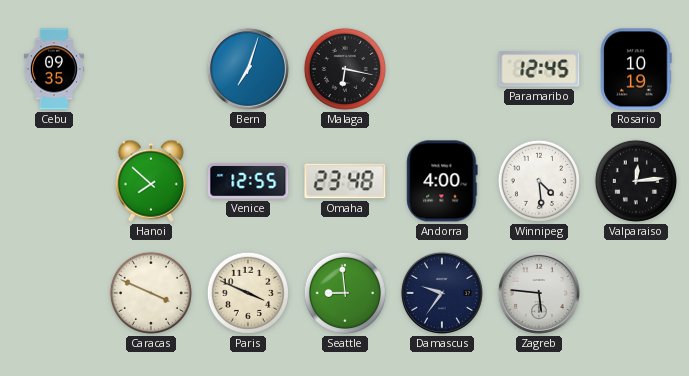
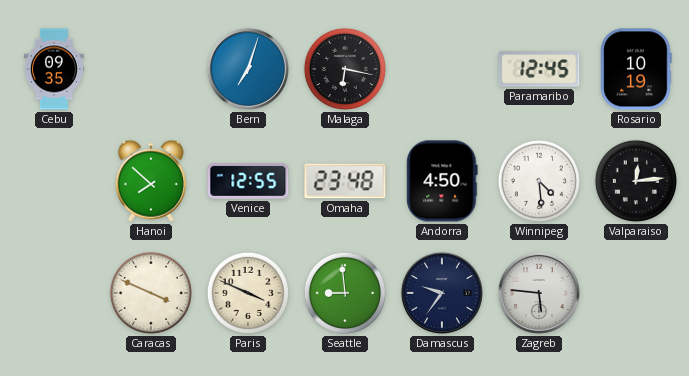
Andorra: 4:00 -> 4:50
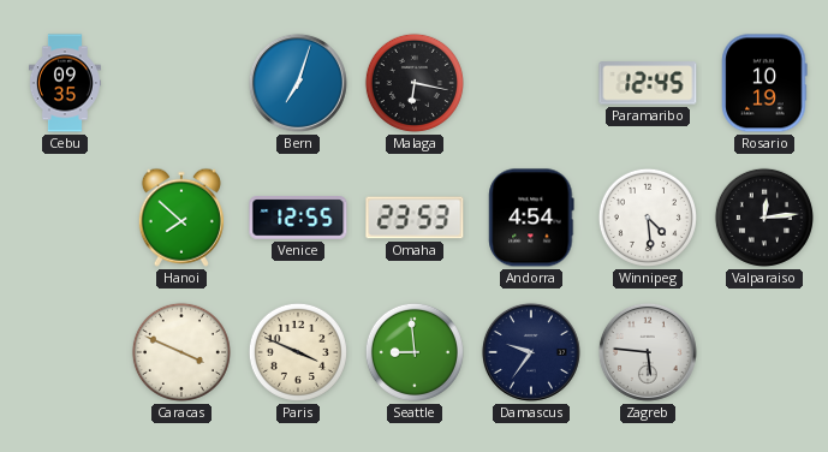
Omaha: 23:48 -> 23:53
Andorra: 4:50 -> 4:54
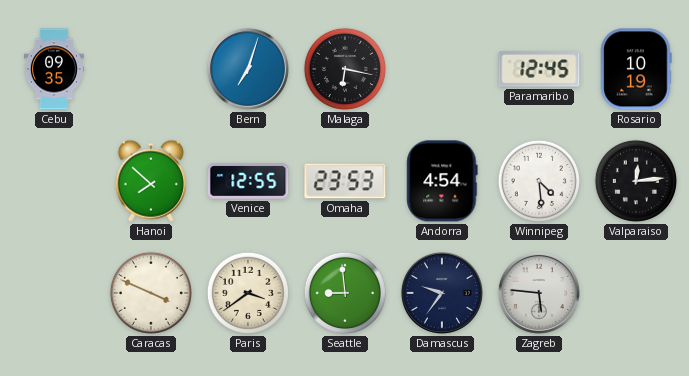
Paris: 3:49 -> 3:39
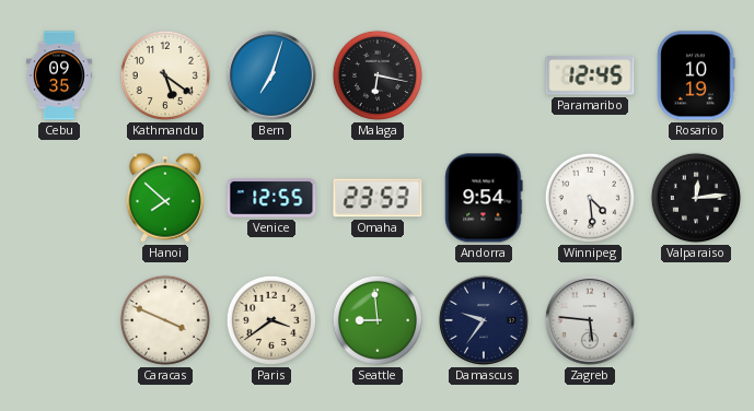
Kathmandu: none -> 5:21
Andorra: 4:54 -> 9:54
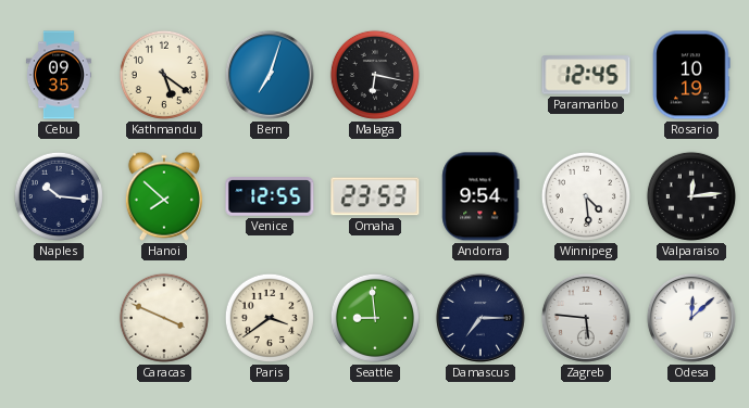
Naples: none -> 10:16
Damascus: 9:36 -> 7:15
Odesa: none -> 12:08
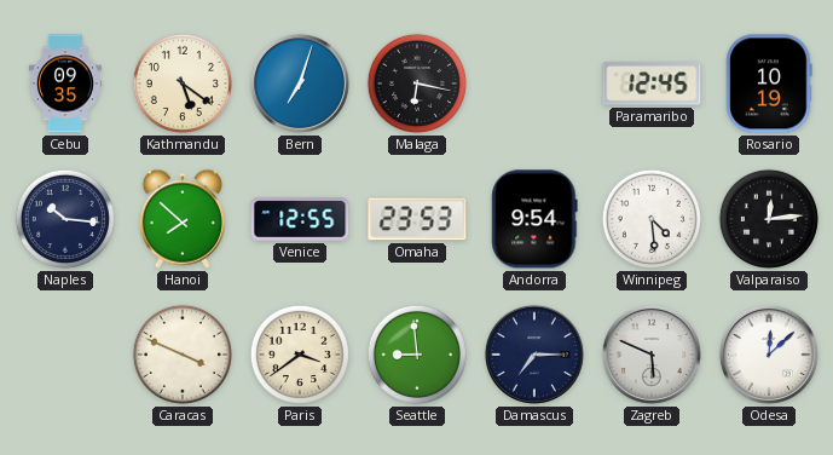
Zagreb: 5:46 -> 5:49
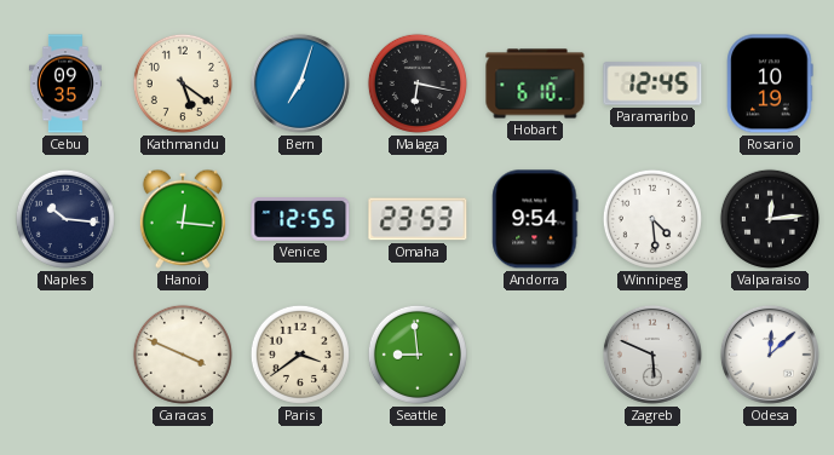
Hobart: none -> 6:10
Hanoi: 7:52 -> 12:16
Damascus: 7:15 -> none
